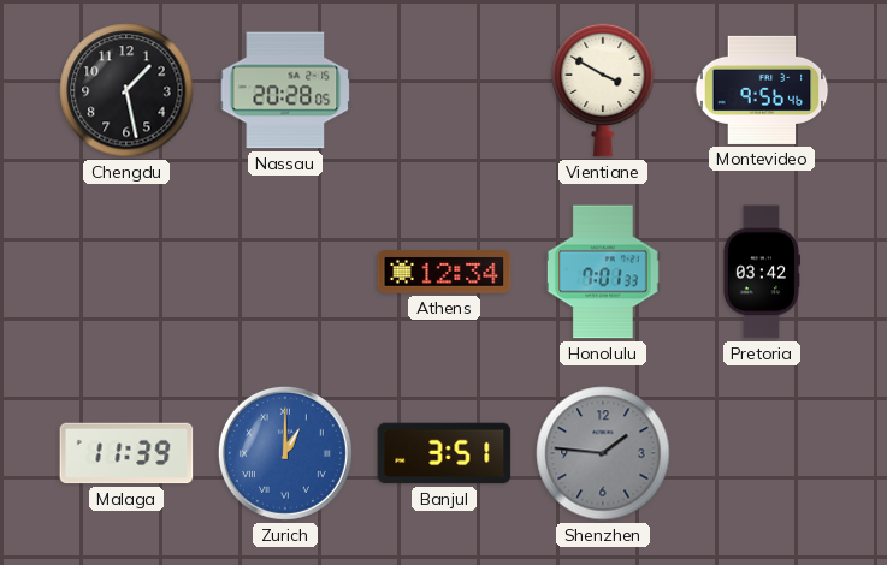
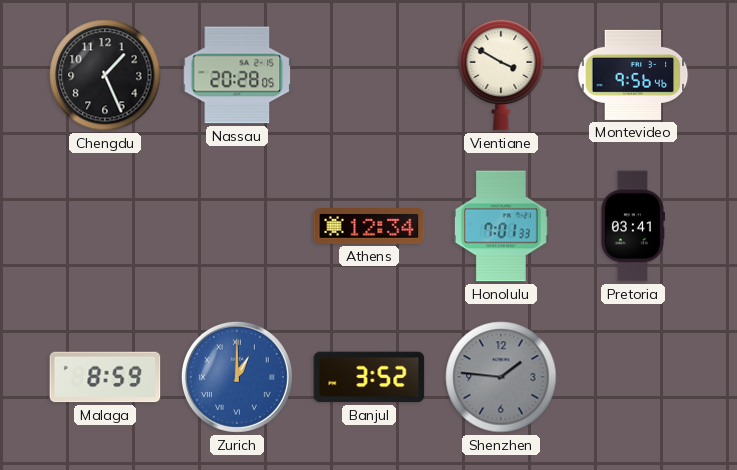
Chengdu: 1:28 -> 1:26
Pretoria: 03:42 -> 03:41
Malaga: 11:39 -> 8:59
Banjul: 3:51 -> 3:52
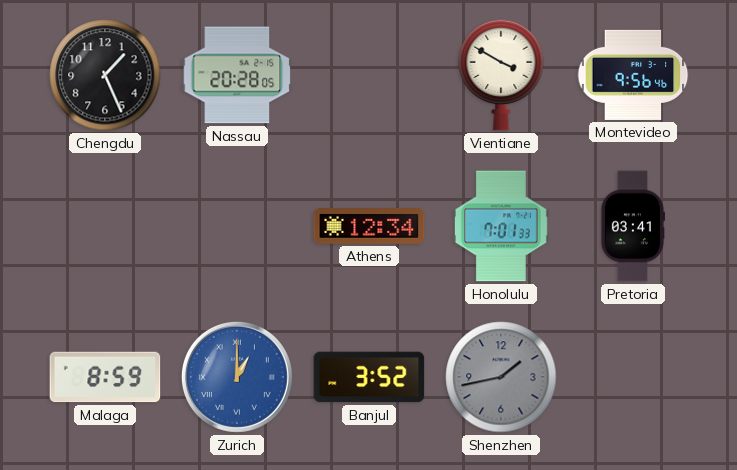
Shenzhen: 1:46 -> 1:43
